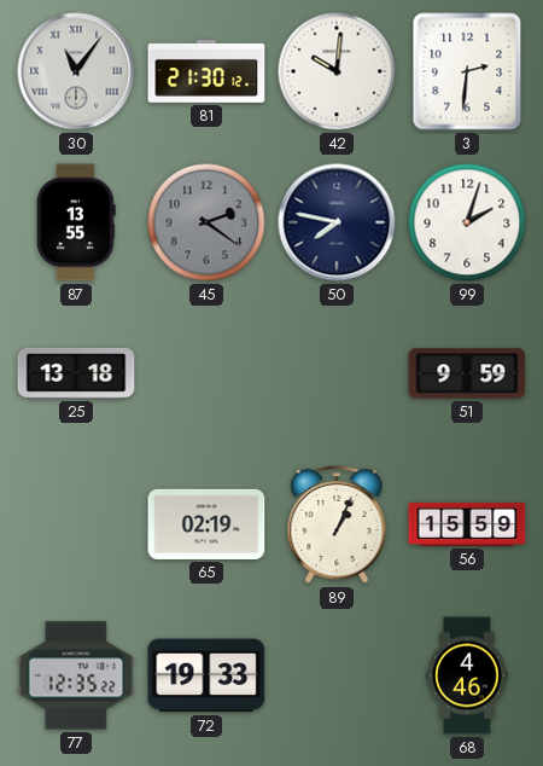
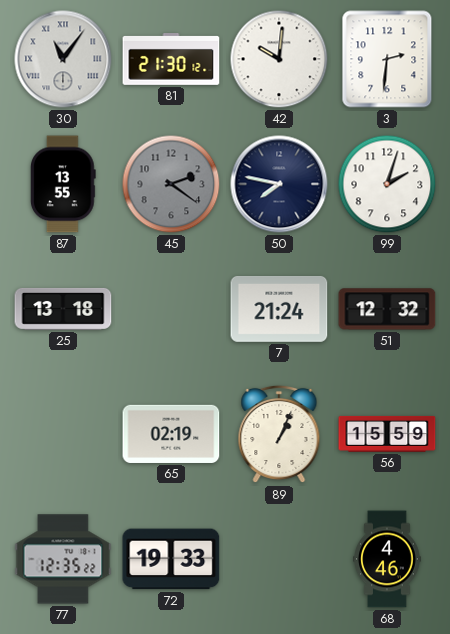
7: none -> 21:24
51: 9:59 -> 12:32
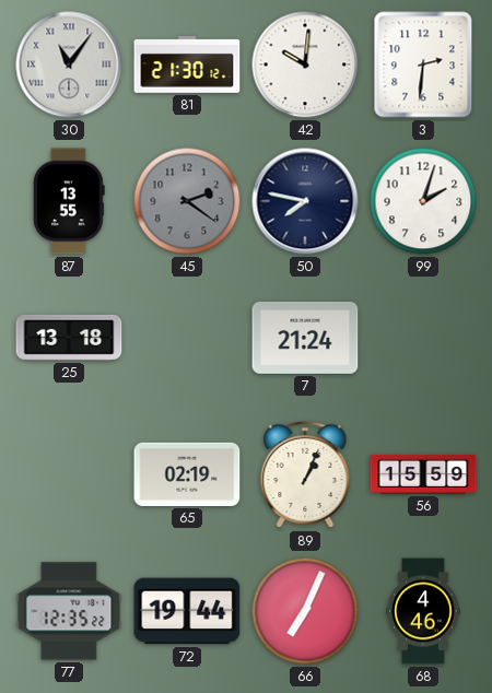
51: 12:32 -> none
72: 19:33 -> 19:44
66: none -> 7:04
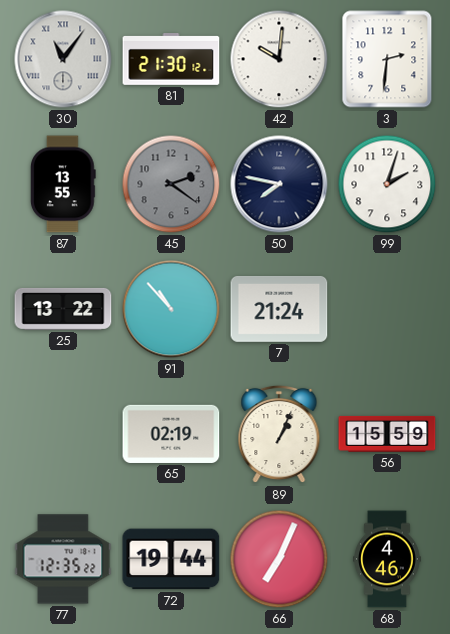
25: 13:18 -> 13:22
91: none -> 10:53
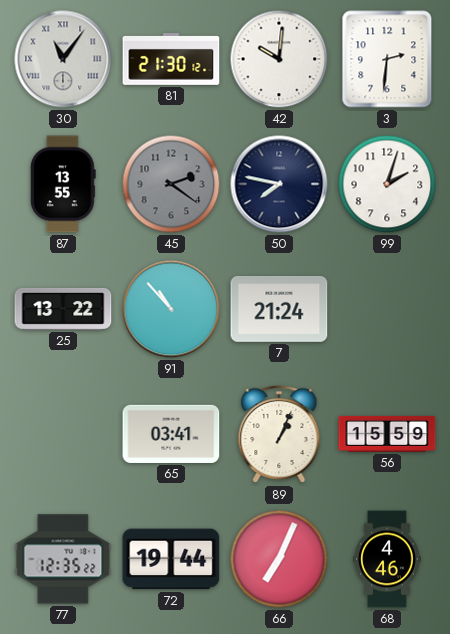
65: 02:19 -> 03:41
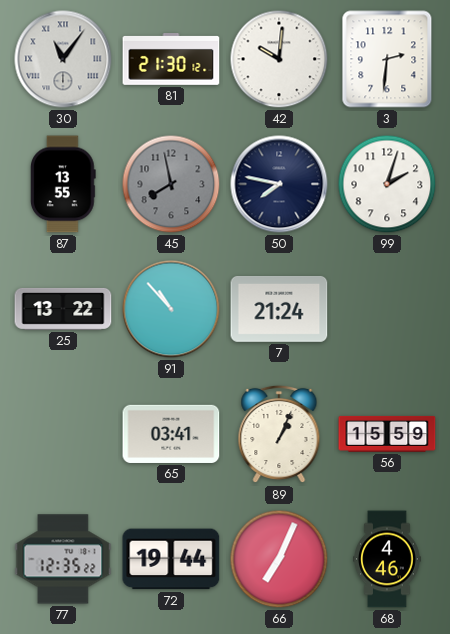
45: 2:21 -> 7:58
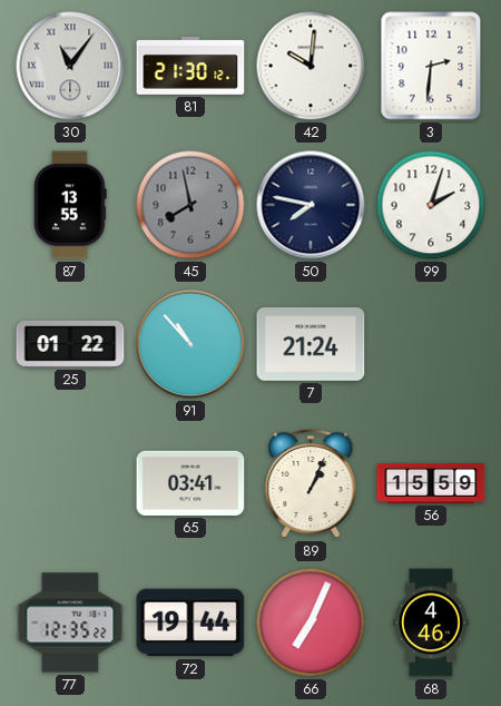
25: 13:22 -> 01:22
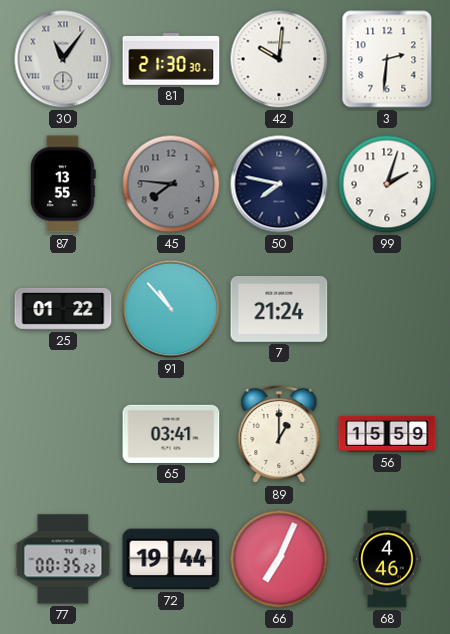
81: 21:30:12 -> 21:30:30
45: 7:58 -> 7:46
89: 1:04 -> 1:00
77: 12:35 -> 00:35
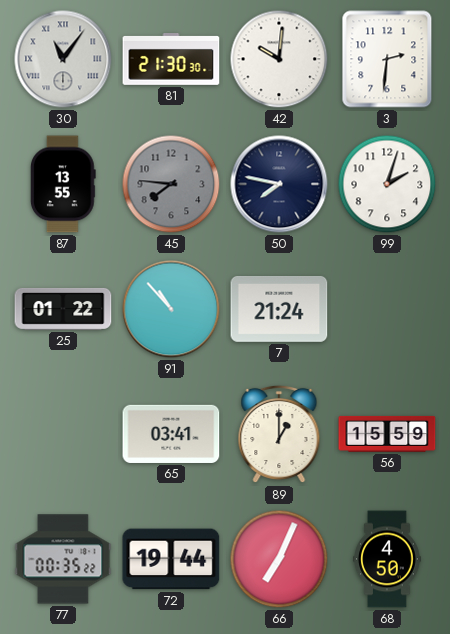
68: 4:46 -> 4:50
